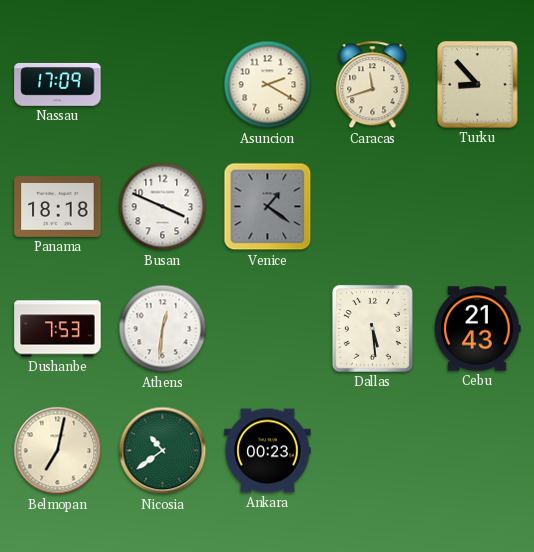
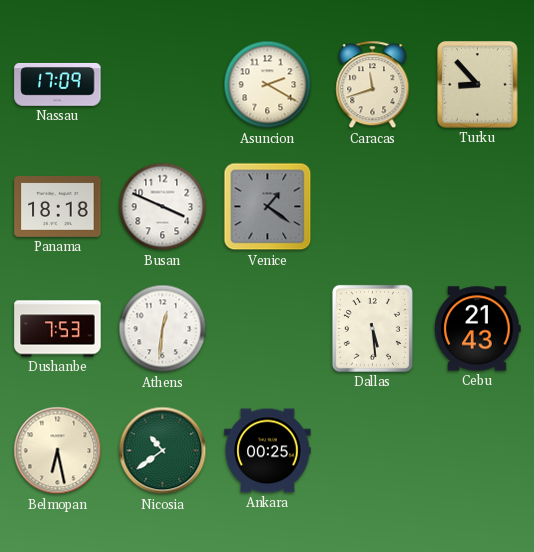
Belmopan: 7:02 -> 6:28
Ankara: 00:23 -> 00:25
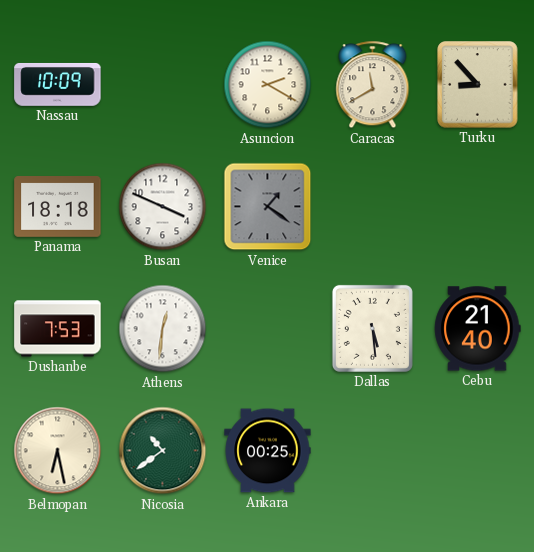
Nassau: 17:09 -> 10:09
Caracas: 11:42 -> 11:40
Cebu: 21:43 -> 21:40
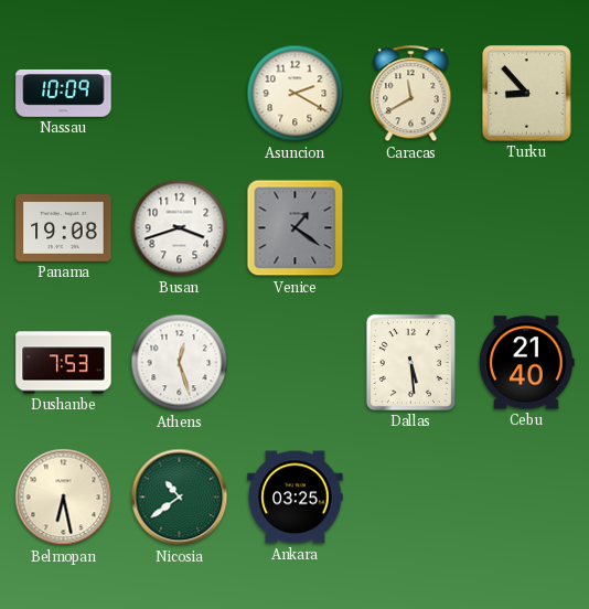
Panama: 18:18 -> 19:08
Busan: 3:49 -> 3:42
Athens: 12:31 -> 12:27
Ankara: 00:25 -> 03:25
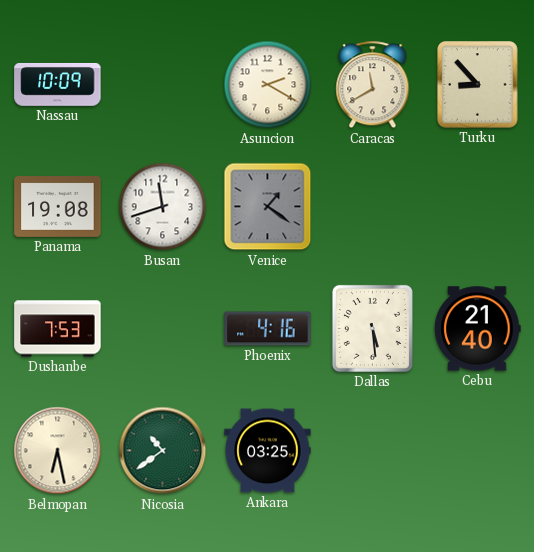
Busan: 3:42 -> 11:42
Athens: 12:27 -> none
Phoenix: none -> 4:16
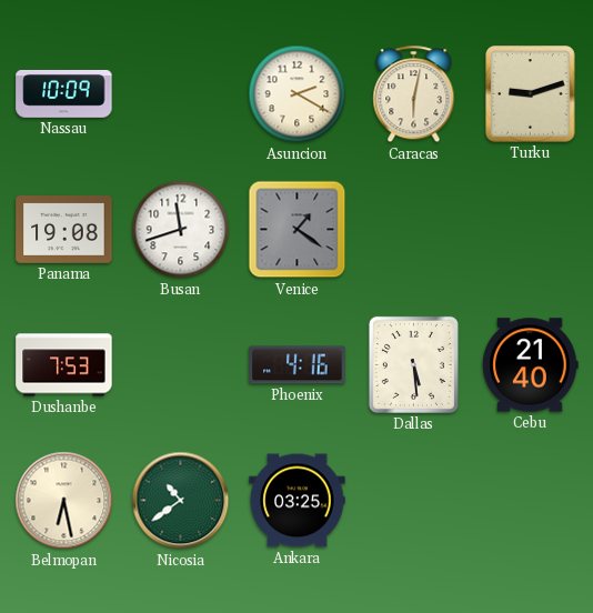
Caracas: 11:40 -> 6:02
Turku: 8:53 -> 9:12
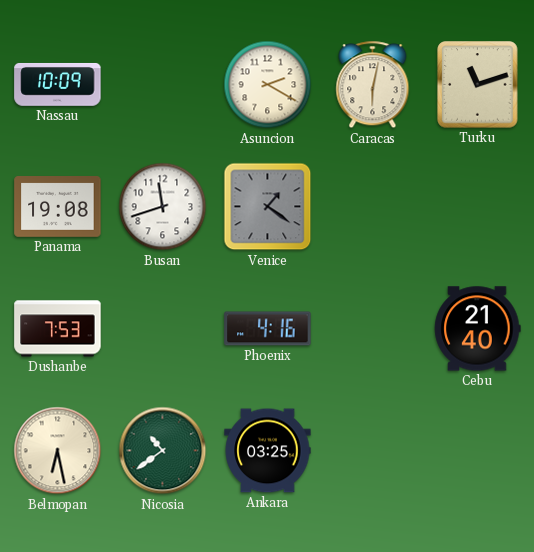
Turku: 9:12 -> 11:12
Dallas: 5:29 -> none
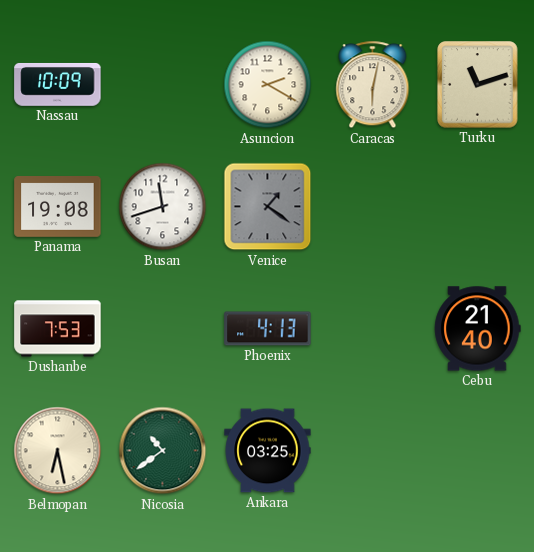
Phoenix: 4:16 -> 4:13
